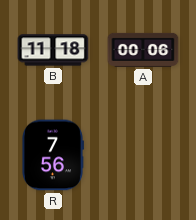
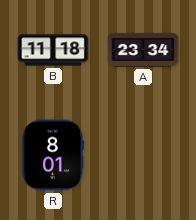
A: 00:06 -> 23:34
R: 7:56 -> 8:01
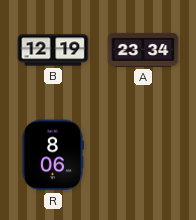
B: 11:18 -> 12:19
R: 8:01 -> 8:06
